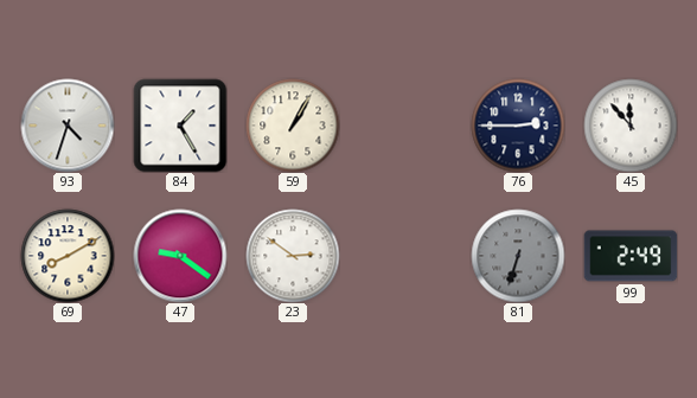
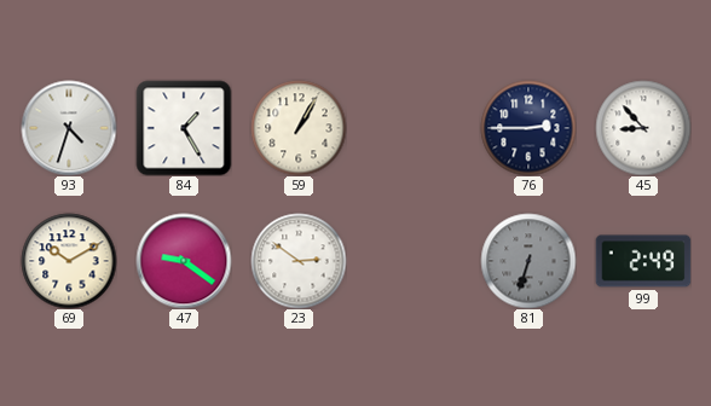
45: 11:53 -> 8:53
69: 8:10 -> 10:10
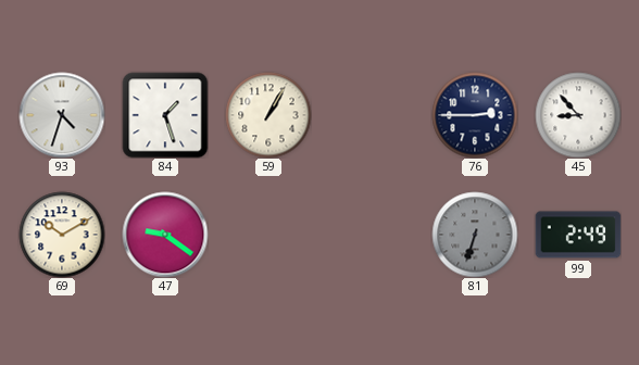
84: 1:25 -> 1:27
23: 2:51 -> none
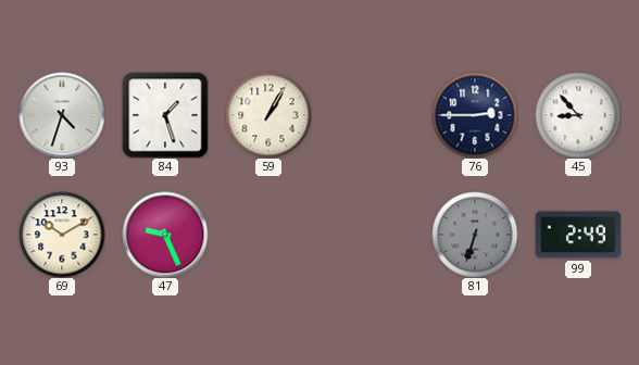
47: 9:21 -> 9:26
